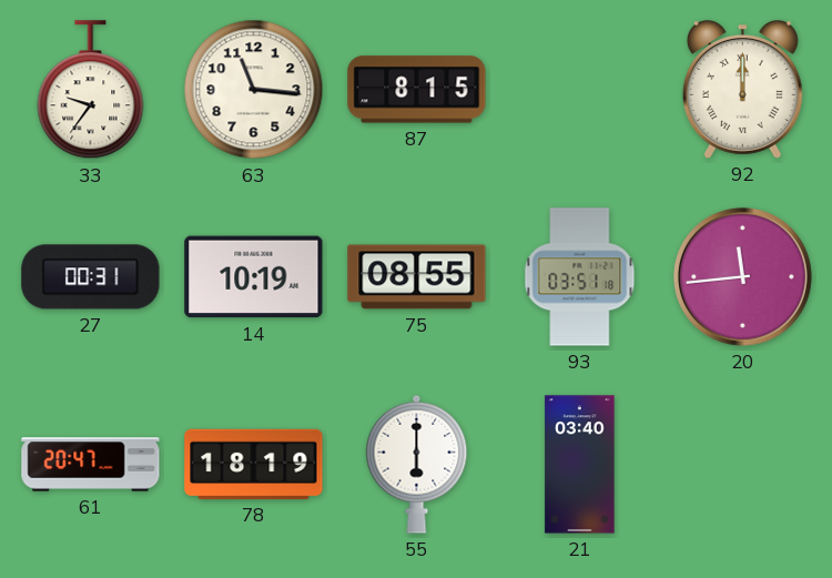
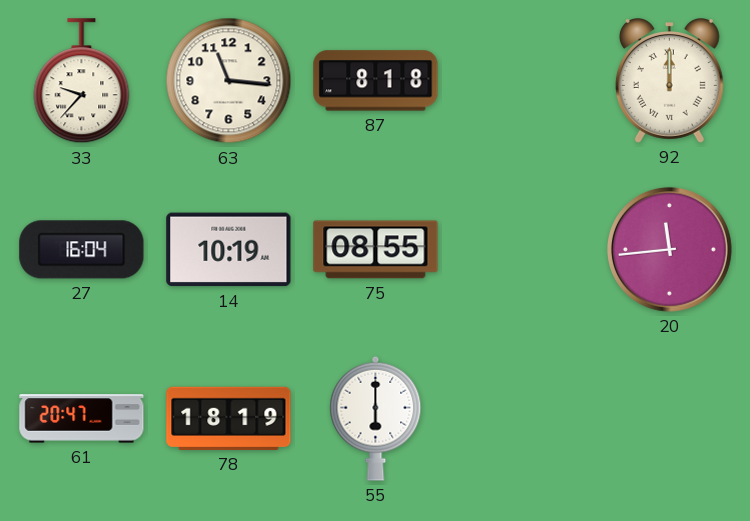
33: 9:36 -> 9:37
87: 8:15 -> 8:18
27: 00:31 -> 16:04
93: 03:51 -> none
21: 03:40 -> none
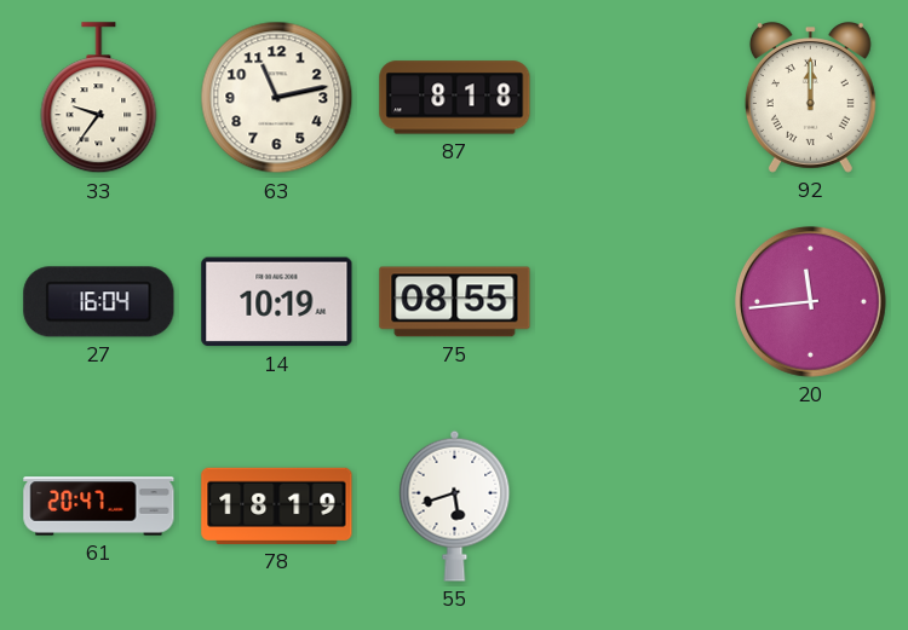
33: 9:37 -> 9:36
63: 11:16 -> 11:13
55: 6:00 -> 5:42
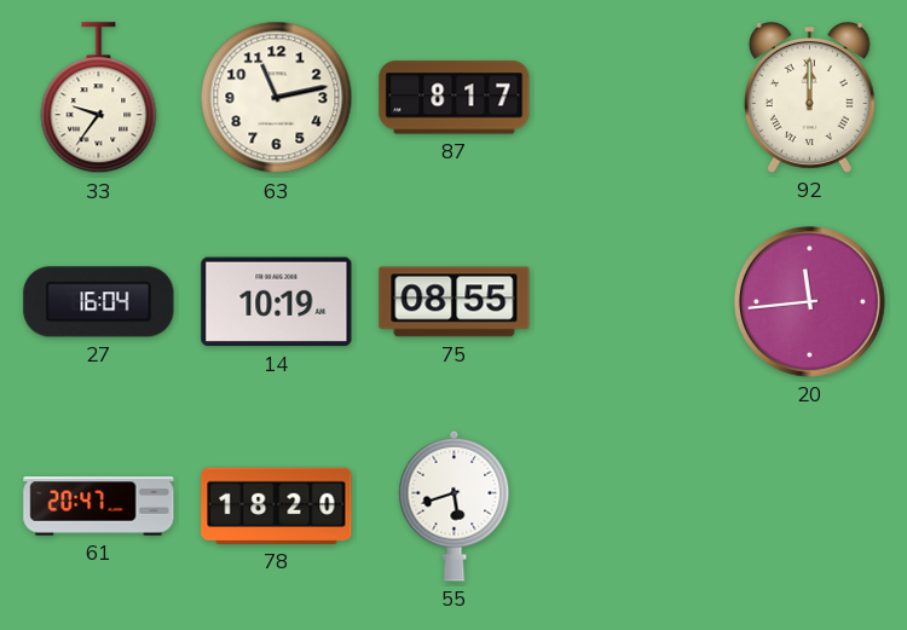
87: 8:18 -> 8:17
78: 18:19 -> 18:20
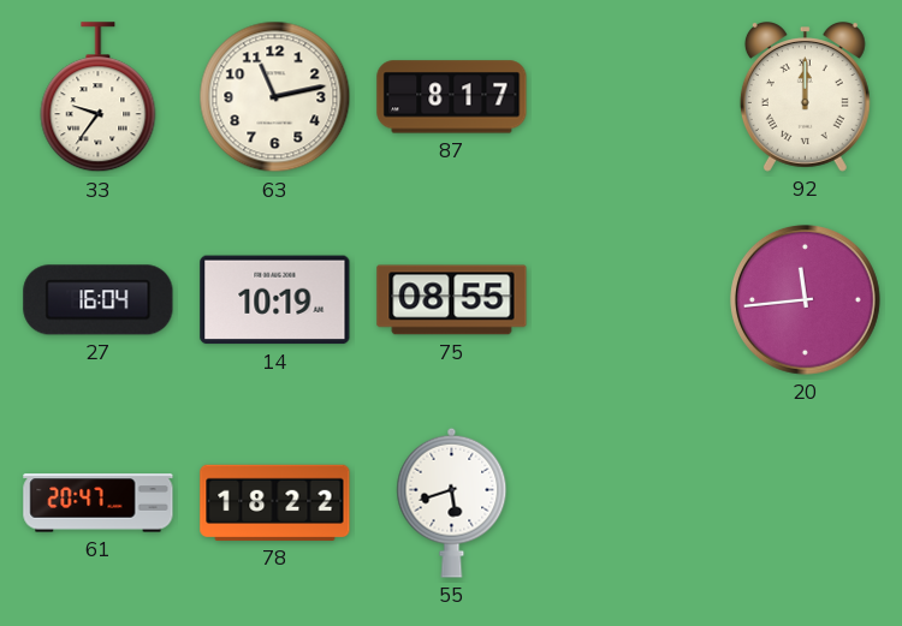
78: 18:20 -> 18:22
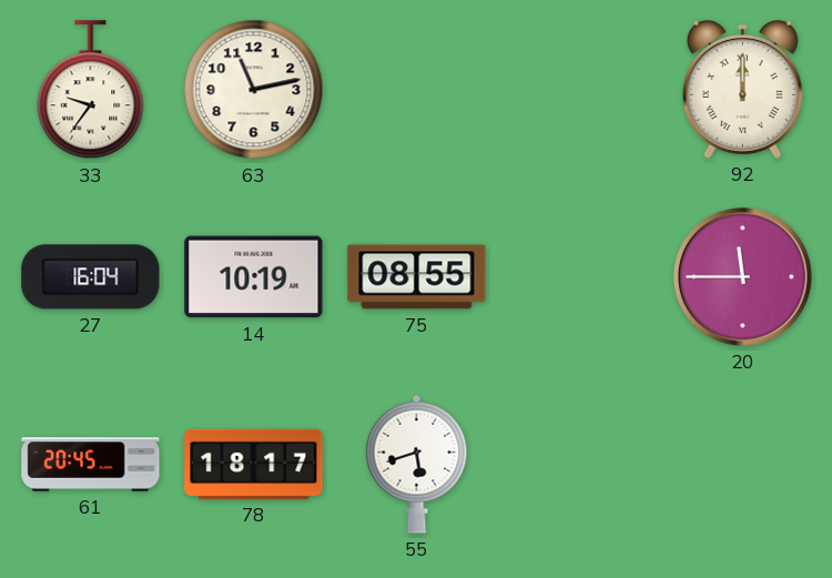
87: 8:17 -> none
20: 11:44 -> 11:45
61: 20:47 -> 20:45
78: 18:22 -> 18:17
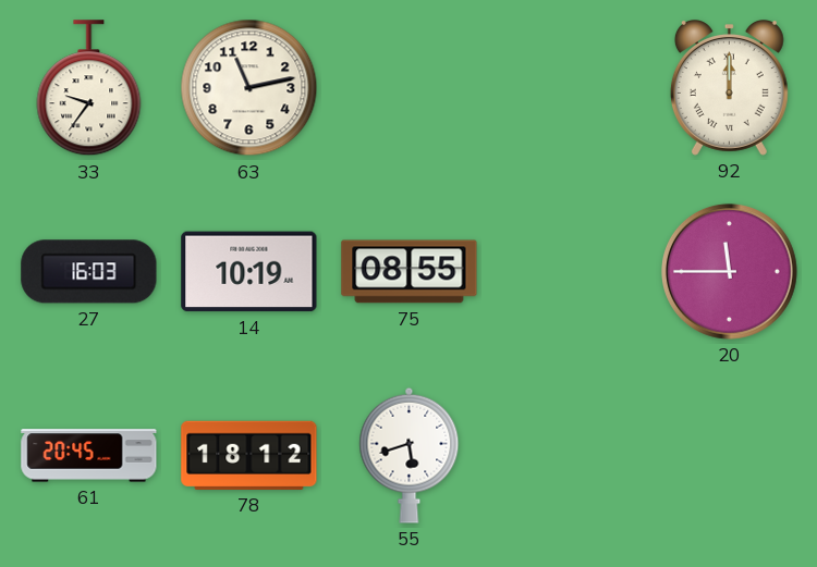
27: 16:04 -> 16:03
78: 18:17 -> 18:12
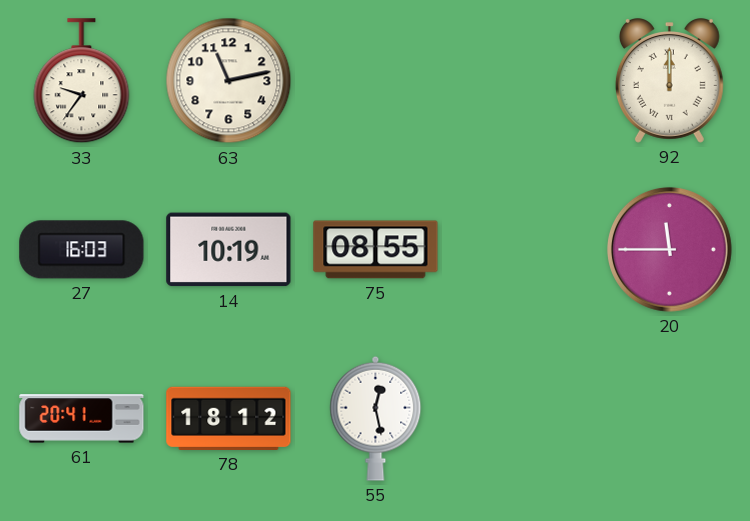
61: 20:45 -> 20:41
55: 5:42 -> 12:28
